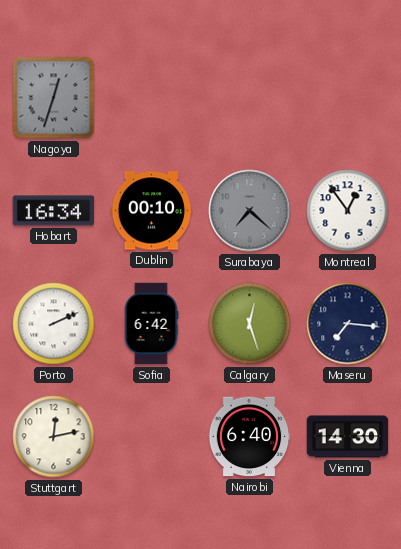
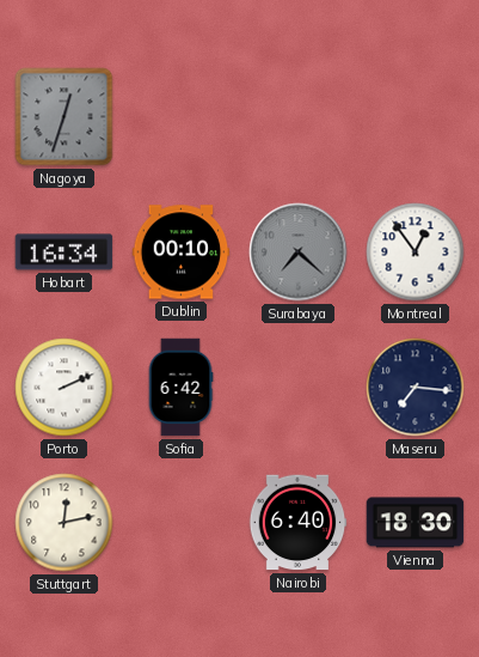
Calgary: 12:27 -> none
Vienna: 14:30 -> 18:30
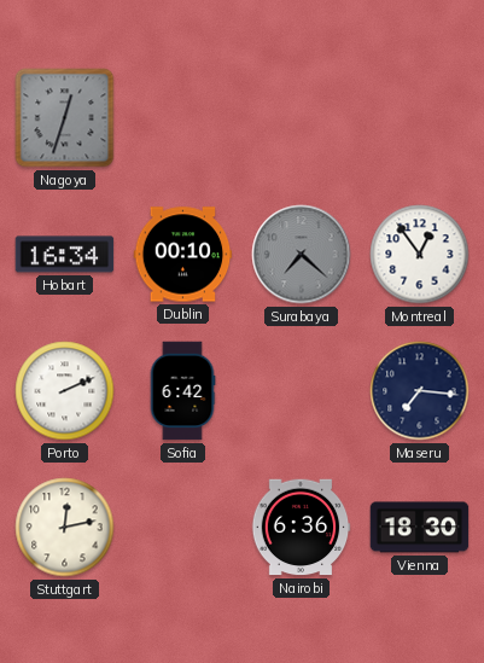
Nairobi: 6:40 -> 6:36
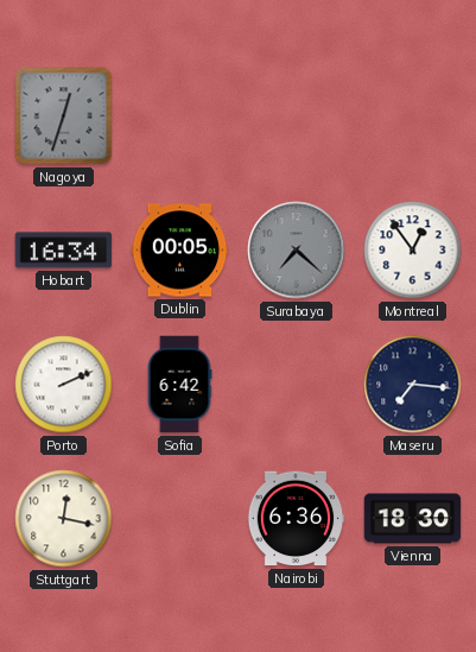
Dublin: 00:10 -> 00:05
Stuttgart: 12:13 -> 12:17
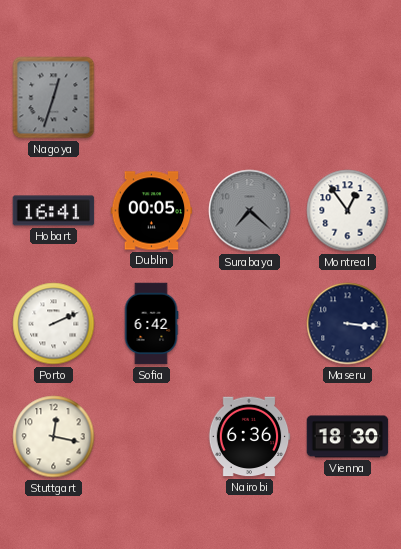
Hobart: 16:34 -> 16:41
Maseru: 7:16 -> 3:16
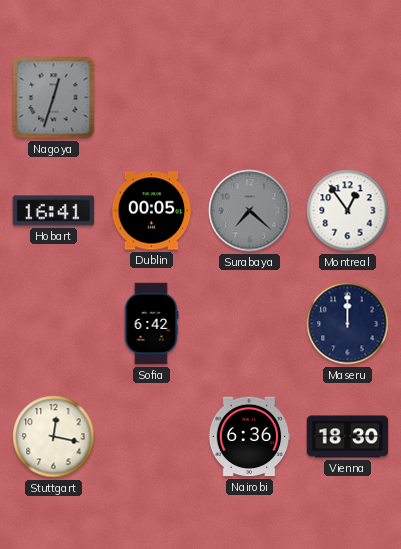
Porto: 2:11 -> none
Maseru: 3:16 -> 12:00
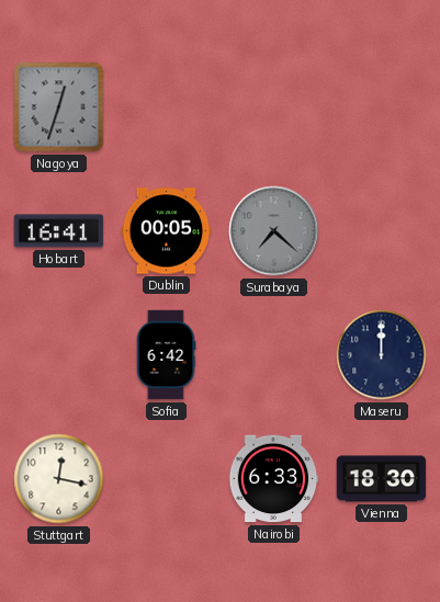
Montreal: 12:54 -> none
Nairobi: 6:36 -> 6:33
